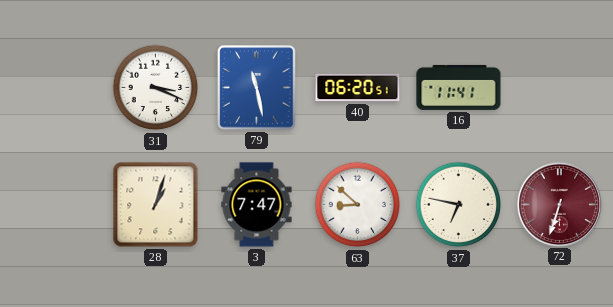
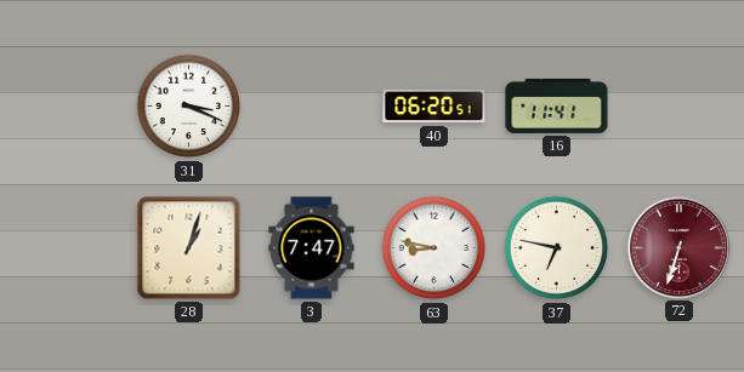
79: 11:28 -> none
63: 8:52 -> 8:47
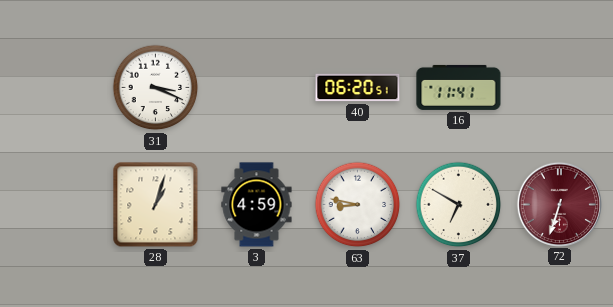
3: 7:47 -> 4:59
37: 6:47 -> 6:50
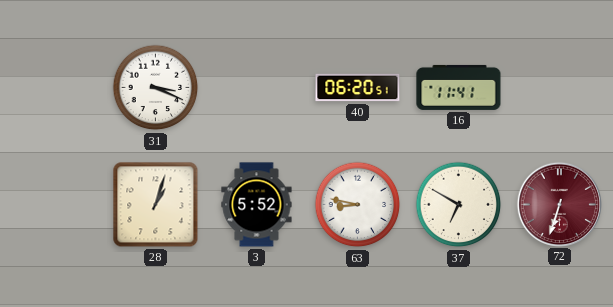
3: 4:59 -> 5:52
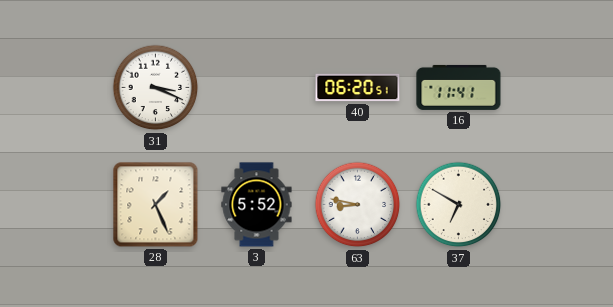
28: 1:03 -> 1:26
72: 6:33 -> none
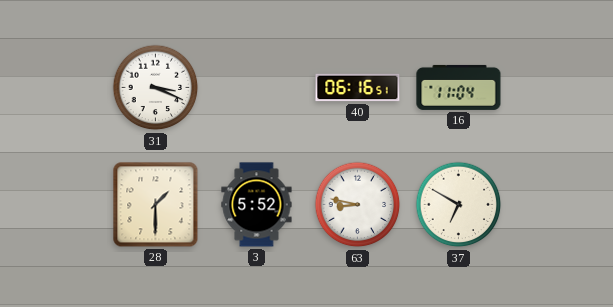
40: 06:20 -> 06:16
16: 11:41 -> 11:04
28: 1:26 -> 1:30
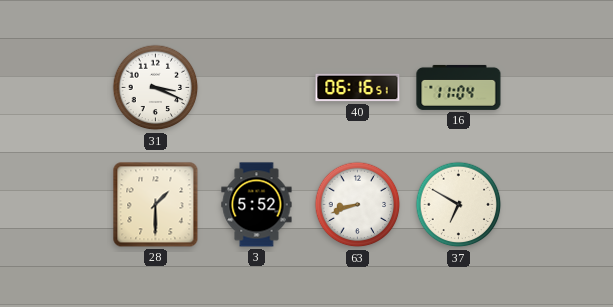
63: 8:47 -> 8:42
